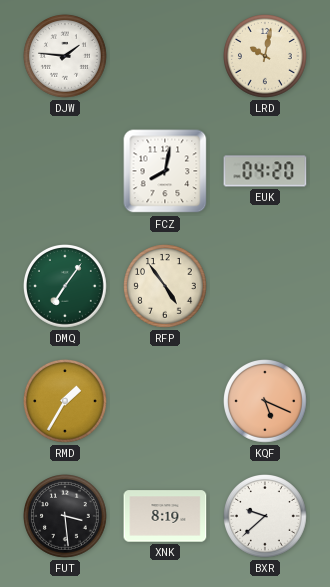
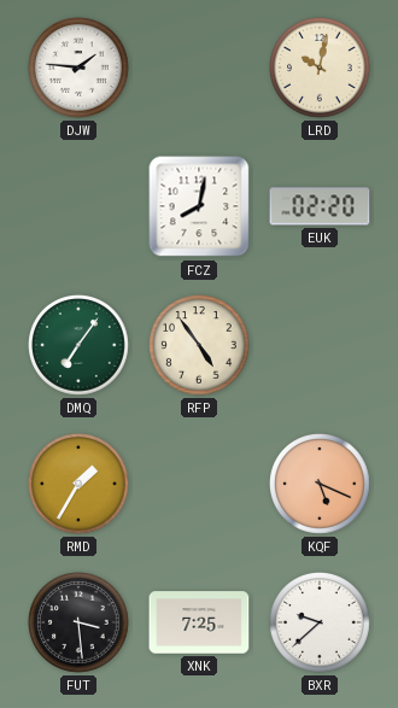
EUK: 04:20 -> 02:20
XNK: 8:19 -> 7:25
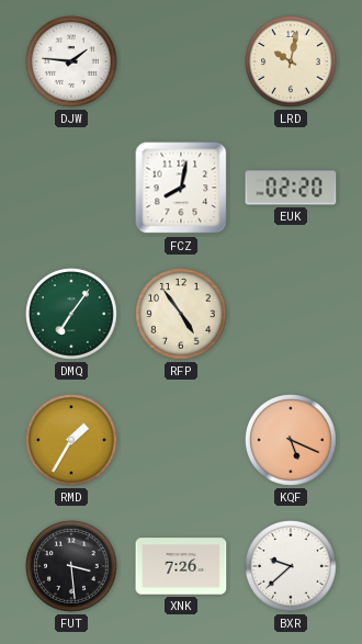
XNK: 7:25 -> 7:26
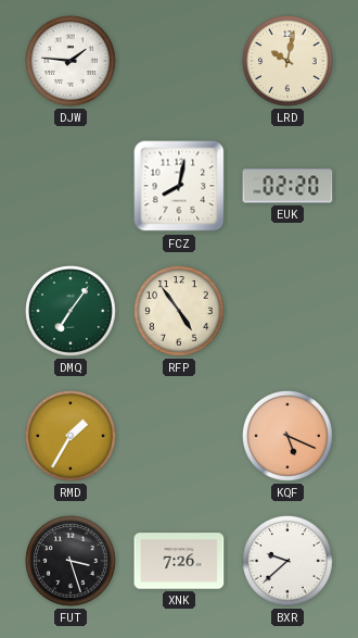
FUT: 3:29 -> 3:27
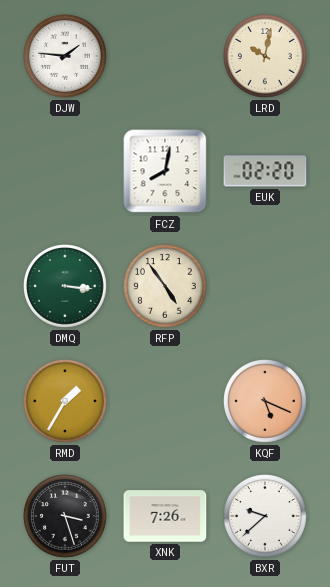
DMQ: 7:06 -> 3:16
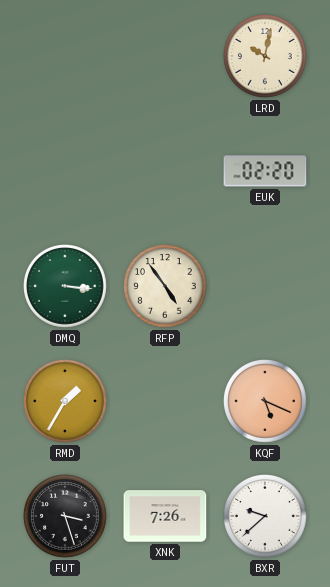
DJW: 1:46 -> none
FCZ: 8:02 -> none
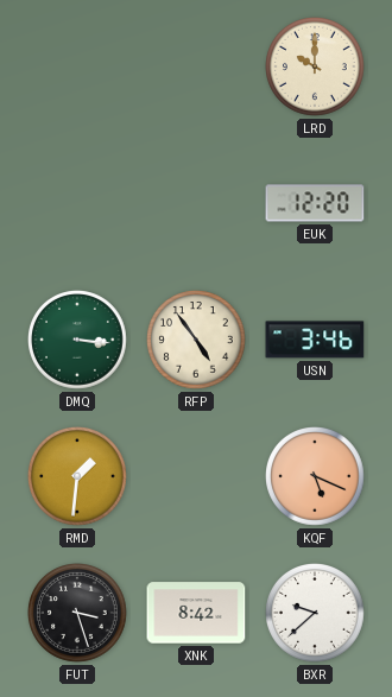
LRD: 10:02 -> 10:00
EUK: 02:20 -> 12:20
USN: none -> 3:46
RMD: 1:35 -> 1:31
XNK: 7:26 -> 8:42
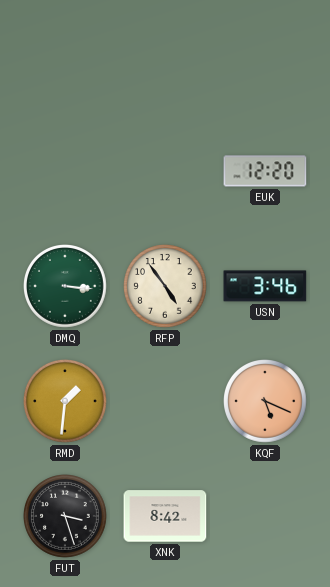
LRD: 10:00 -> none
BXR: 9:38 -> none
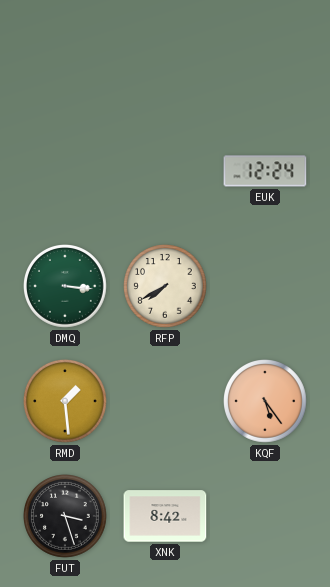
EUK: 12:20 -> 12:24
RFP: 4:54 -> 7:40
USN: 3:46 -> none
RMD: 1:31 -> 1:29
KQF: 5:19 -> 5:24
